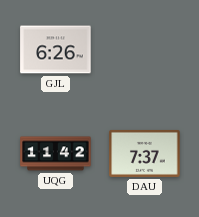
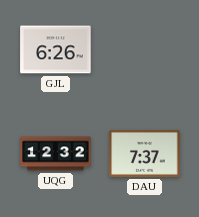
UQG: 11:42 -> 12:32
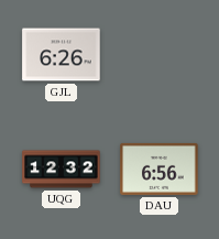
DAU: 7:37 -> 6:56
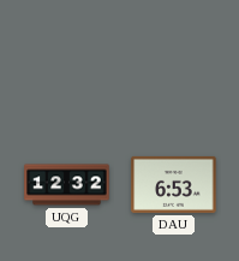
GJL: 6:26 -> none
DAU: 6:56 -> 6:53
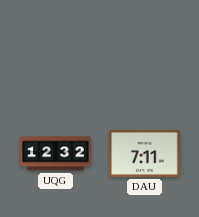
DAU: 6:53 -> 7:11
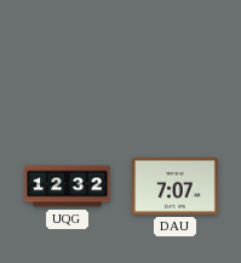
DAU: 7:11 -> 7:07
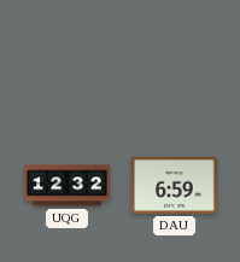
DAU: 7:07 -> 6:59
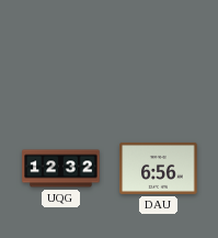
DAU: 6:59 -> 6:56
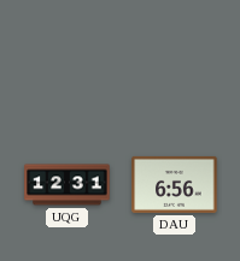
UQG: 12:32 -> 12:31
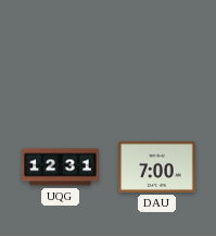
DAU: 6:56 -> 7:00
